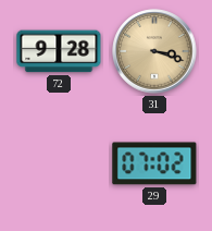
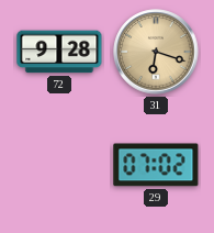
31: 3:18 -> 6:18
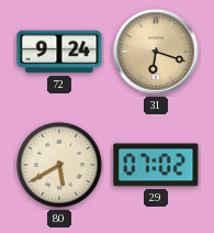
72: 9:28 -> 9:24
80: none -> 5:40
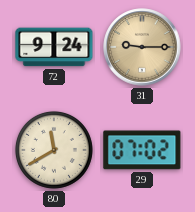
31: 6:18 -> 9:15
80: 5:40 -> 11:40
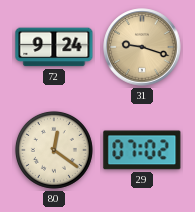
31: 9:15 -> 9:18
80: 11:40 -> 12:21
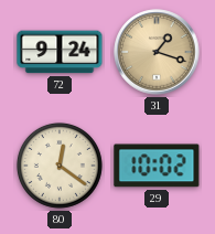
31: 9:18 -> 1:18
29: 07:02 -> 10:02
